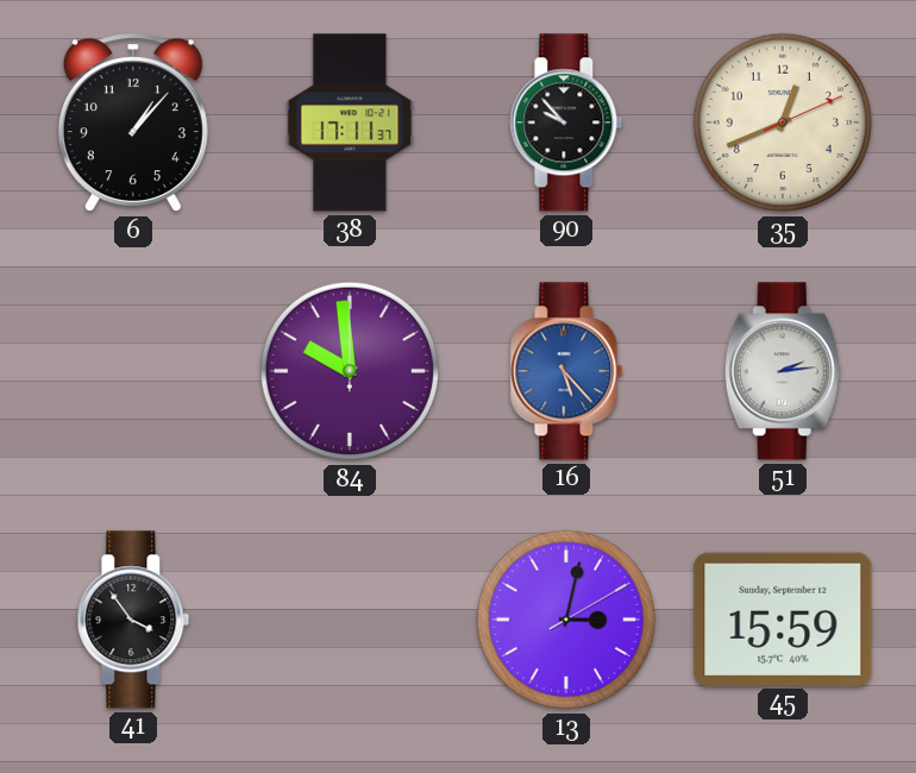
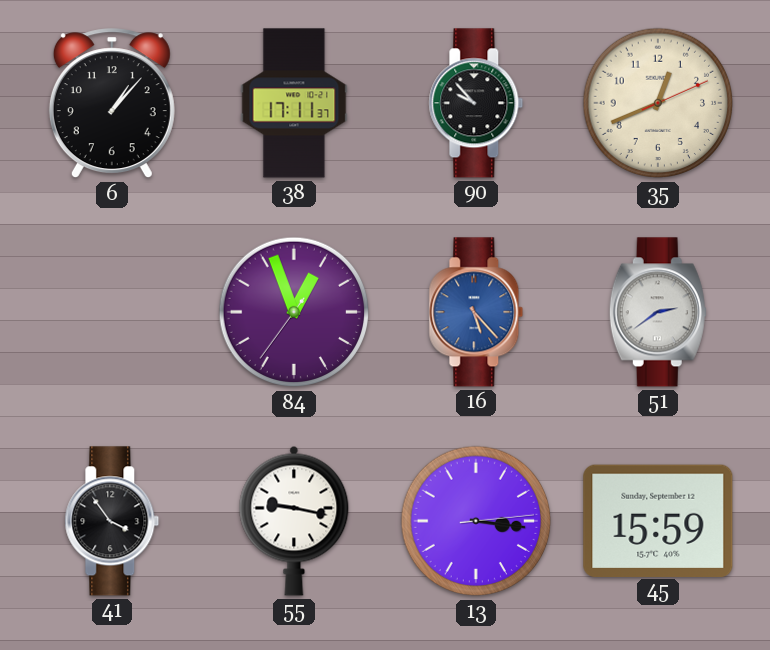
84: 9:59 -> 12:56
51: 2:14 -> 2:39
55: none -> 9:17
13: 3:02 -> 3:16
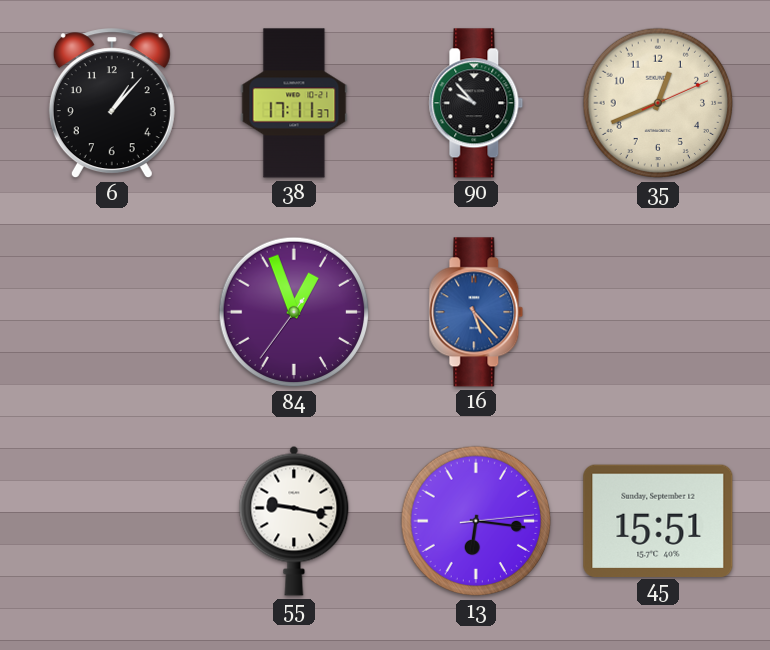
51: 2:39 -> none
41: 3:54 -> none
13: 3:16 -> 6:16
45: 15:59 -> 15:51
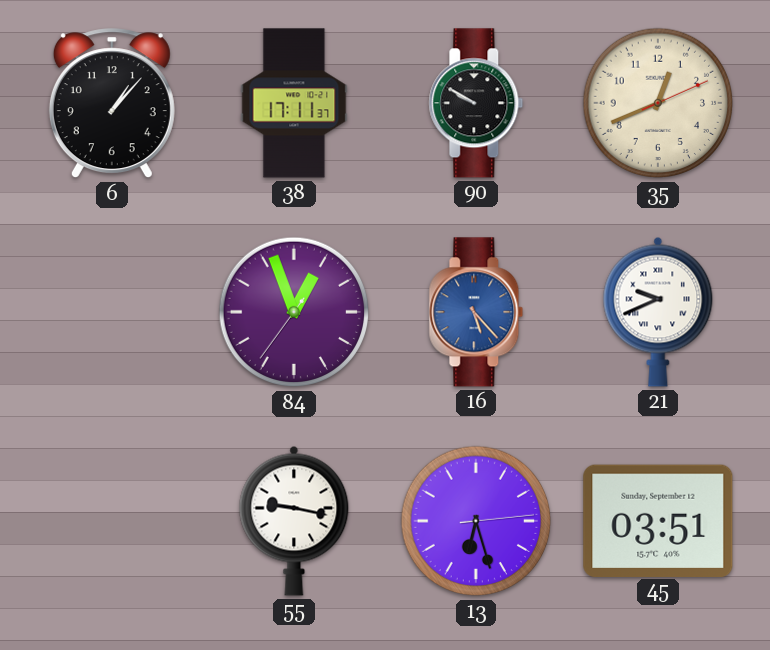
90: 9:53 -> 9:50
21: none -> 9:41
13: 6:16 -> 6:27
45: 15:51 -> 03:51
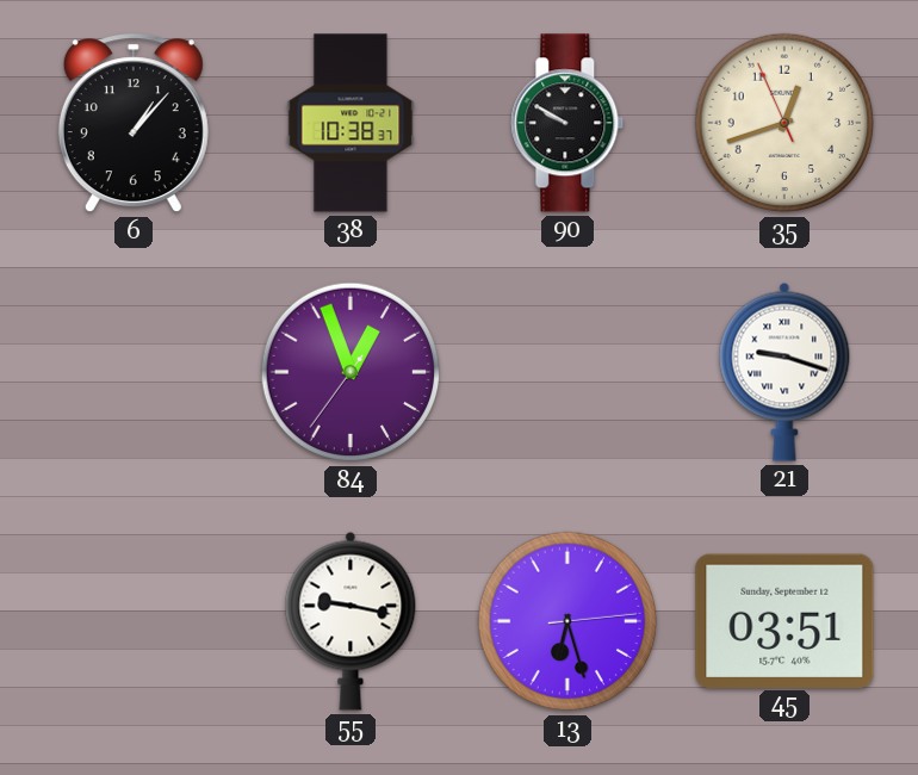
38: 17:11 -> 10:38
35: 12:41:11 -> 12:41:56
16: 5:23 -> none
21: 9:41 -> 9:18
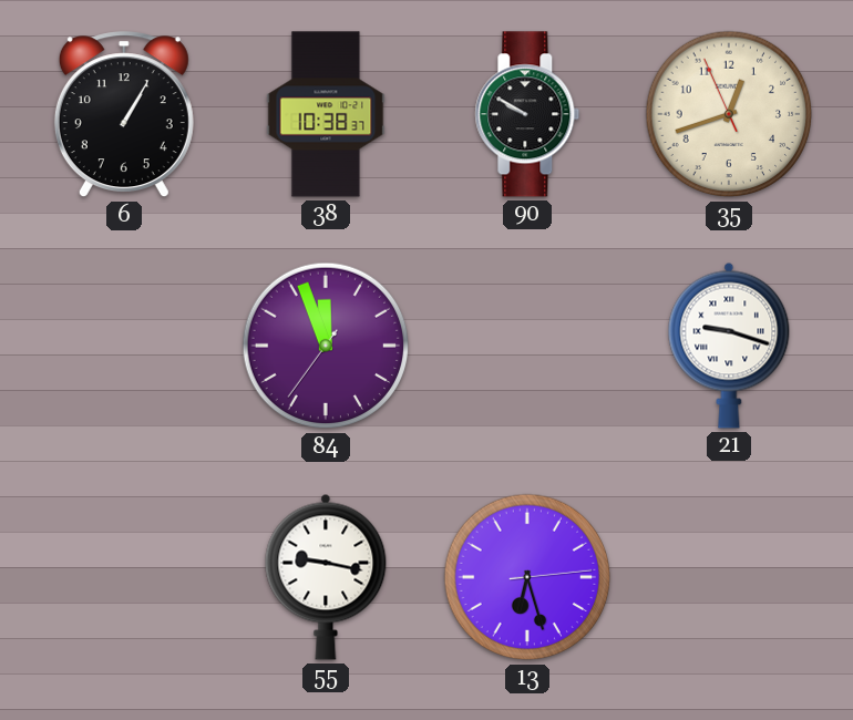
6: 1:07 -> 1:05
84: 12:56 -> 11:56
45: 03:51 -> none
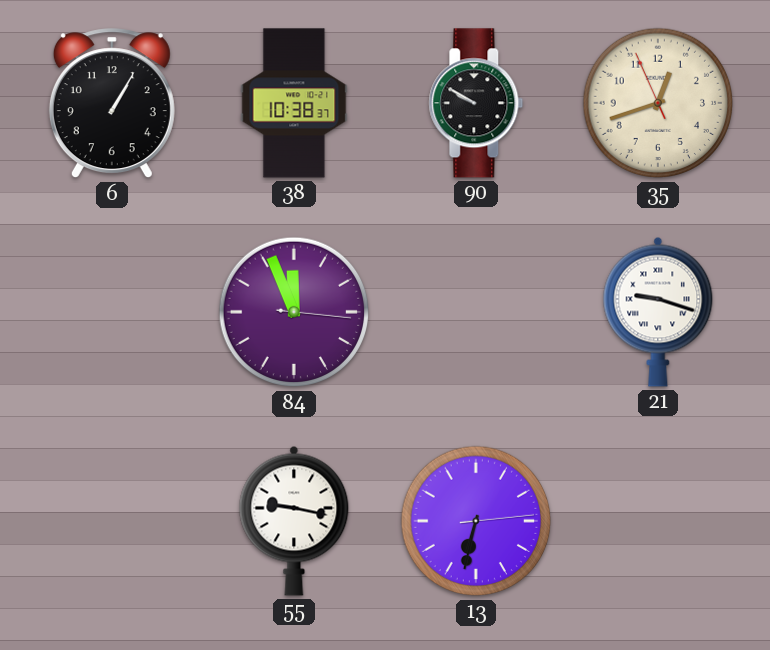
84: 11:56:36 -> 11:56:16
13: 6:27 -> 6:32
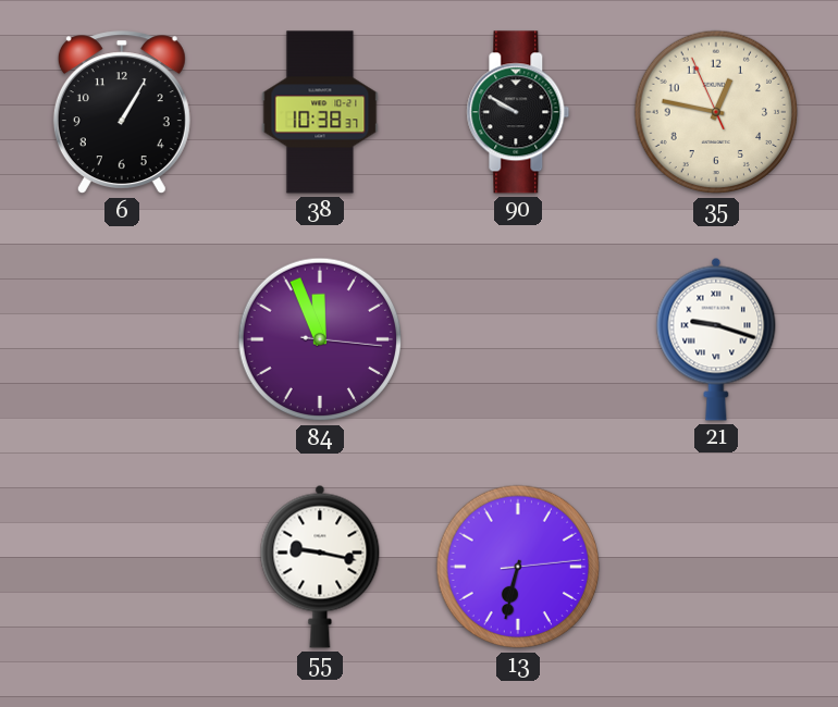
35: 12:41 -> 12:46
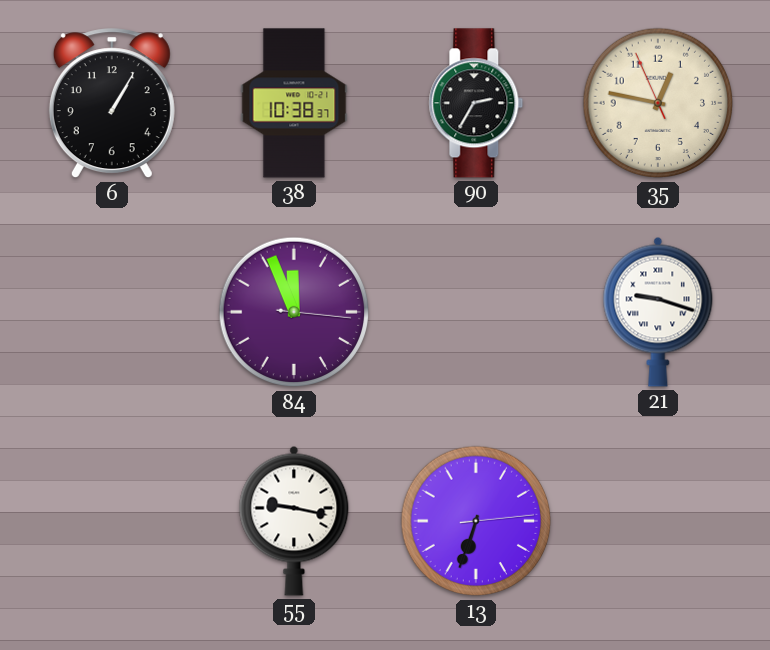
90: 9:50 -> 2:35
13: 6:32 -> 6:33
